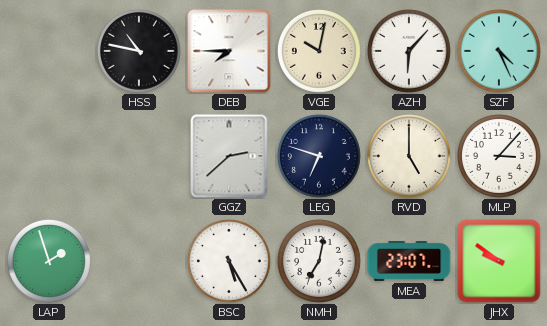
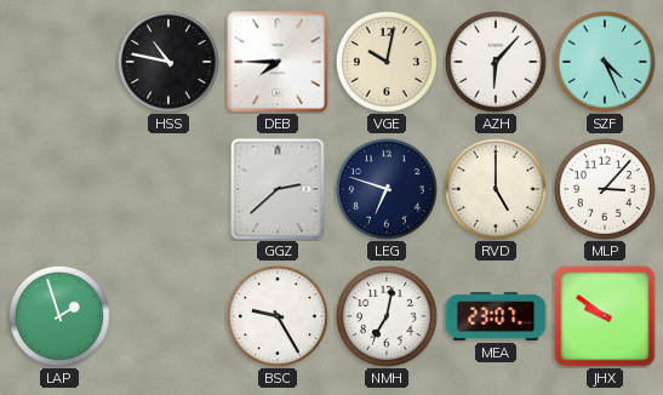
BSC: 5:25 -> 9:25
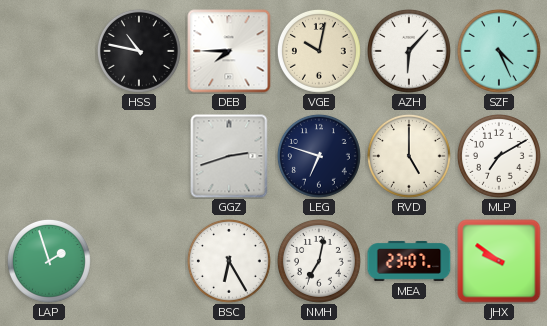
GGZ: 2:38 -> 2:42
MLP: 3:07 -> 7:10
BSC: 9:25 -> 6:25
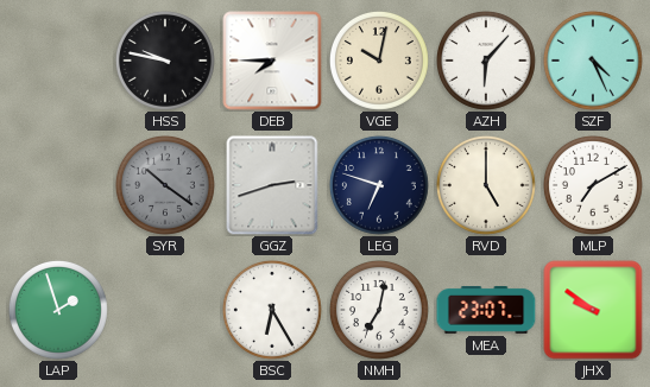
HSS: 10:47 -> 9:47
SYR: none -> 10:21
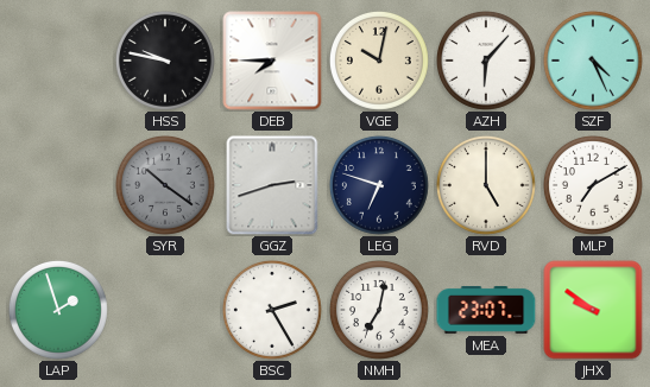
BSC: 6:25 -> 2:25
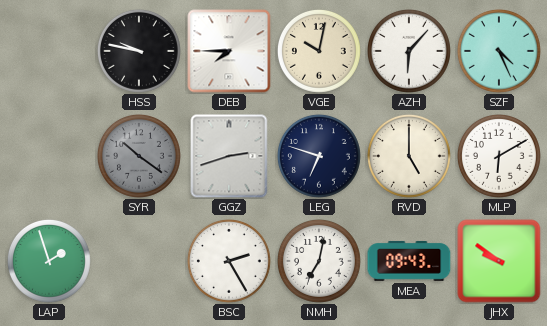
MLP: 7:10 -> 6:10
MEA: 23:07 -> 09:43
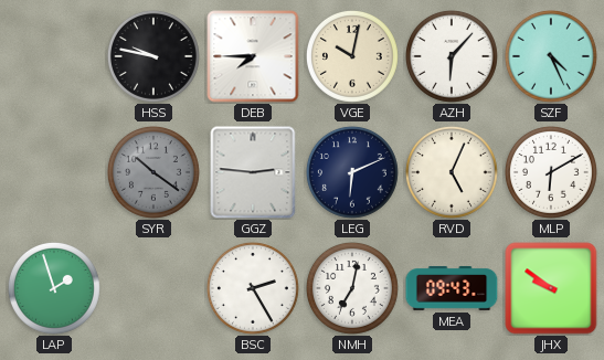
GGZ: 2:42 -> 2:46
LEG: 6:48 -> 6:11
RVD: 5:00 -> 5:04
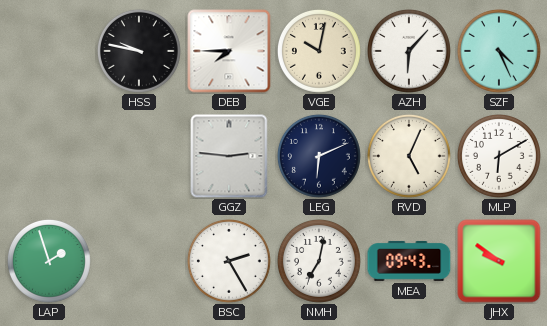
SYR: 10:21 -> none
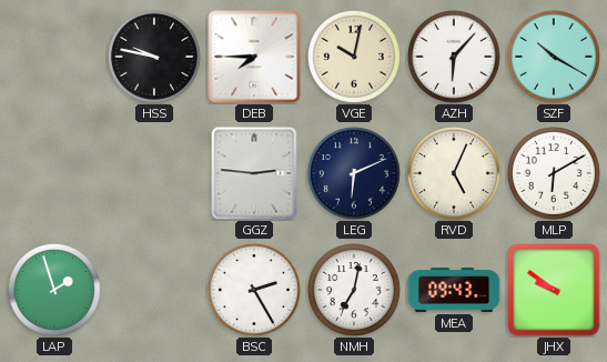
SZF: 4:26 -> 10:20
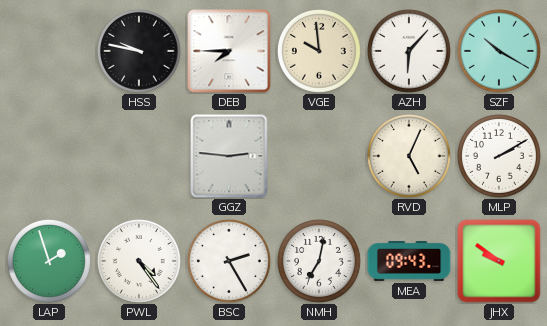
VGE: 10:02 -> 9:59
LEG: 6:11 -> none
MLP: 6:10 -> 2:10
PWL: none -> 4:24
